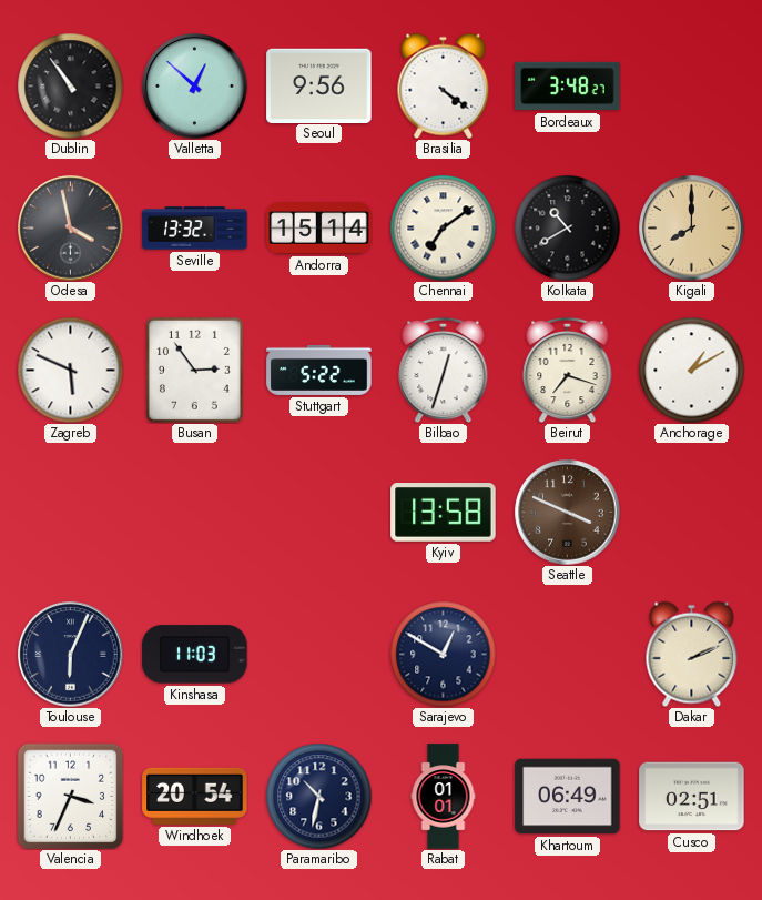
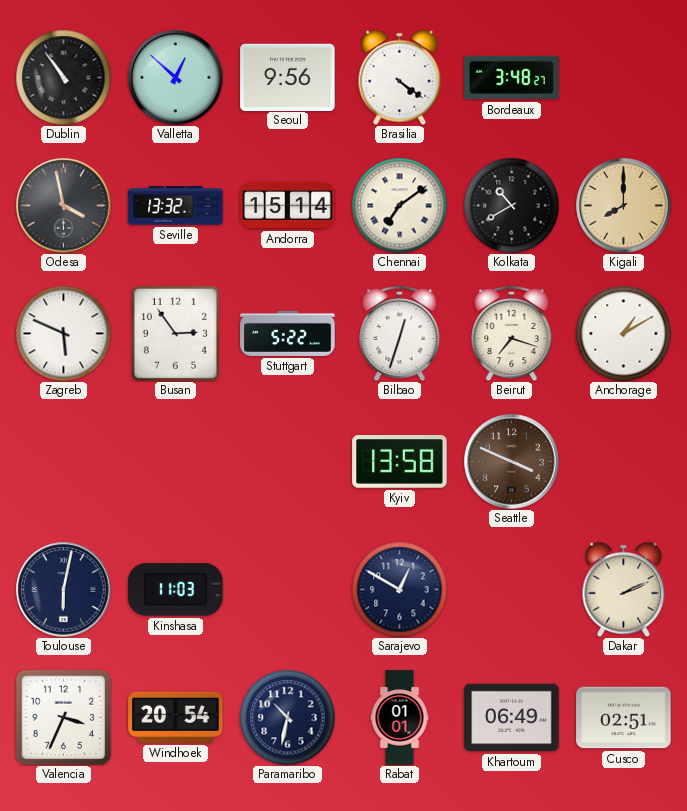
Toulouse: 6:04 -> 6:02
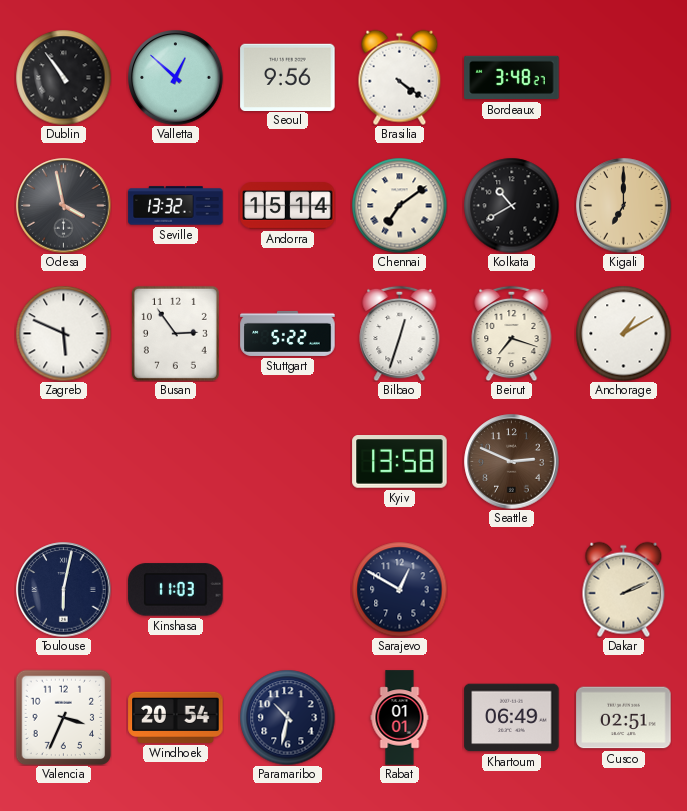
Kigali: 8:00 -> 7:00
Seattle: 3:49 -> 2:49
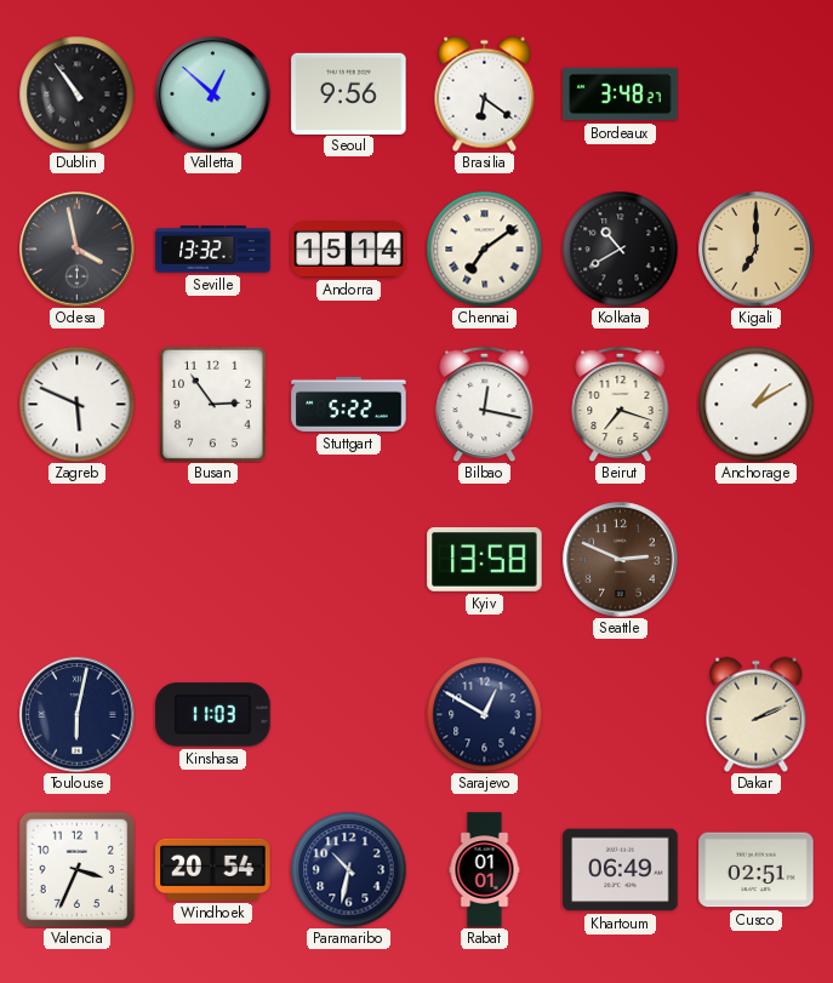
Brasilia: 4:21 -> 6:21
Bilbao: 12:33 -> 12:17
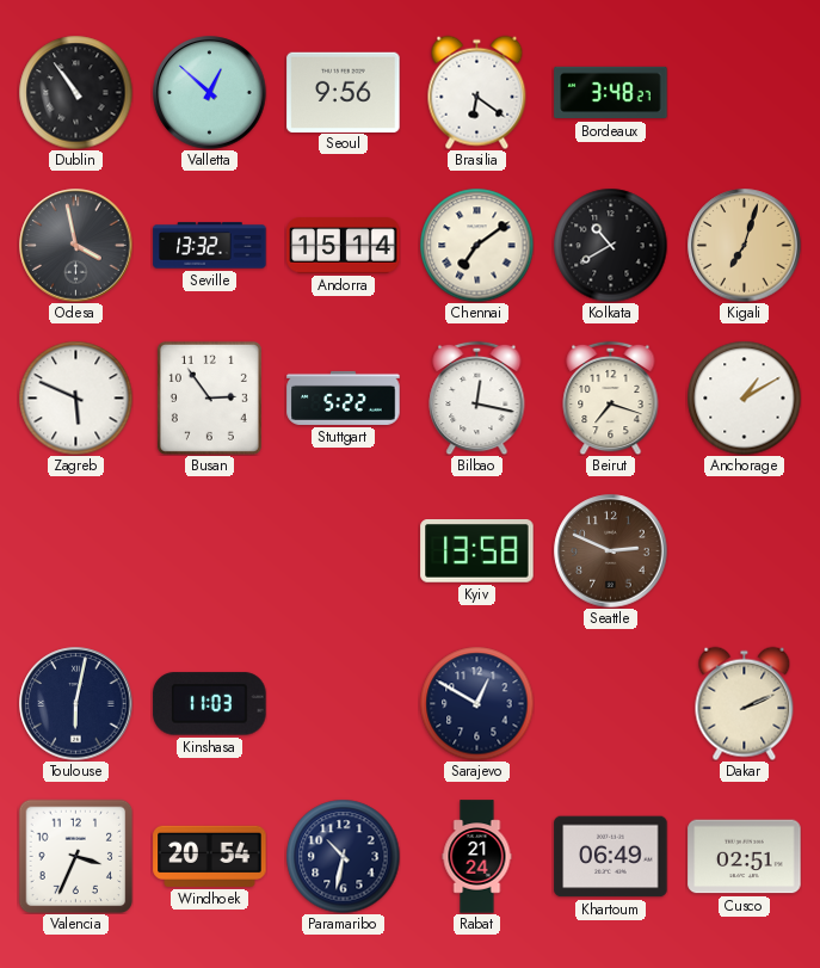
Kigali: 7:00 -> 7:03
Rabat: 01:01 -> 21:24
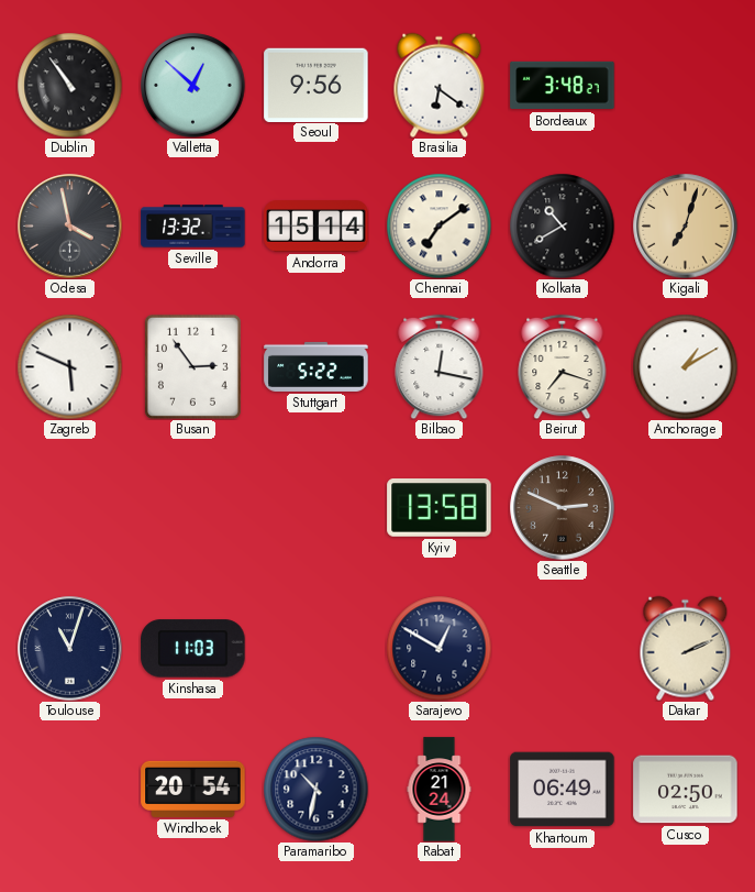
Toulouse: 6:02 -> 11:03
Valencia: 3:34 -> none
Cusco: 02:51 -> 02:50
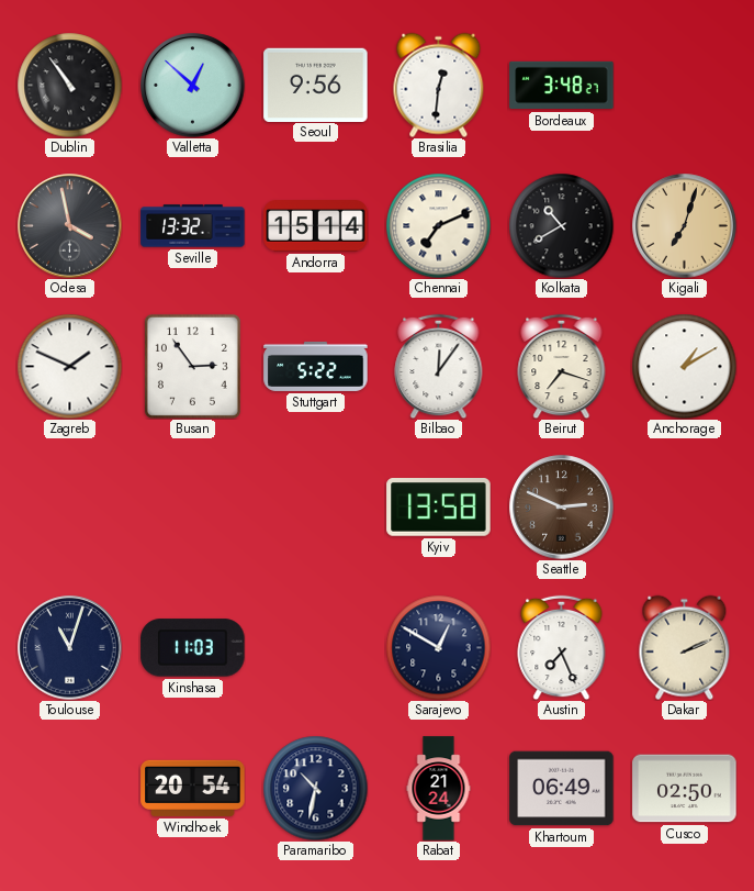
Brasilia: 6:21 -> 12:31
Chennai: 7:09 -> 7:11
Zagreb: 5:49 -> 1:49
Bilbao: 12:17 -> 12:06
Austin: none -> 7:26
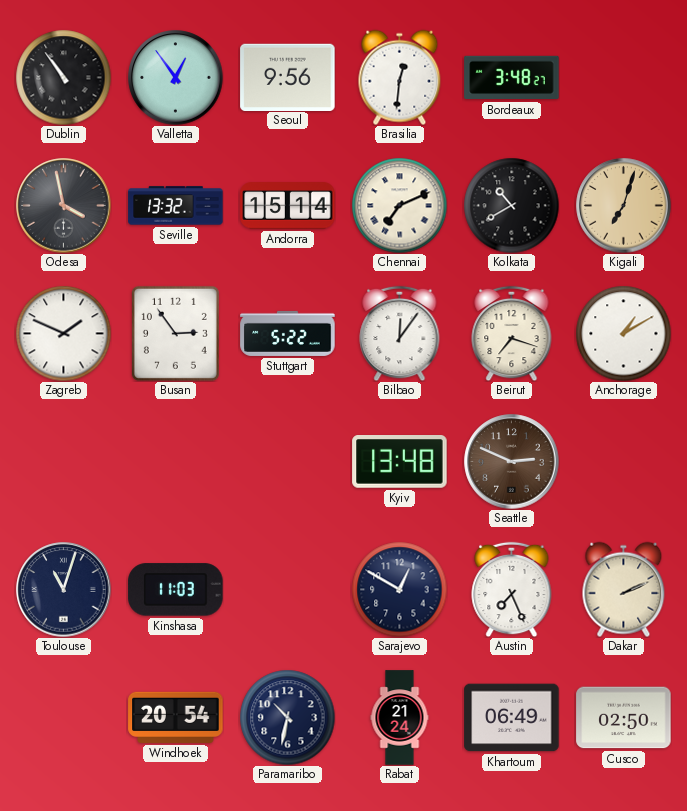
Valletta: 12:52 -> 12:54
Kyiv: 13:58 -> 13:48
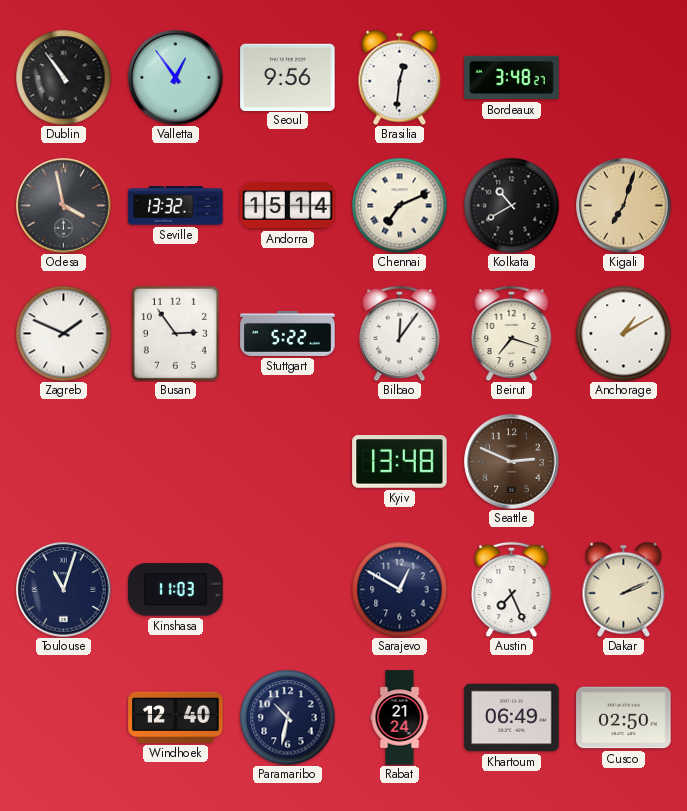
Windhoek: 20:54 -> 12:40
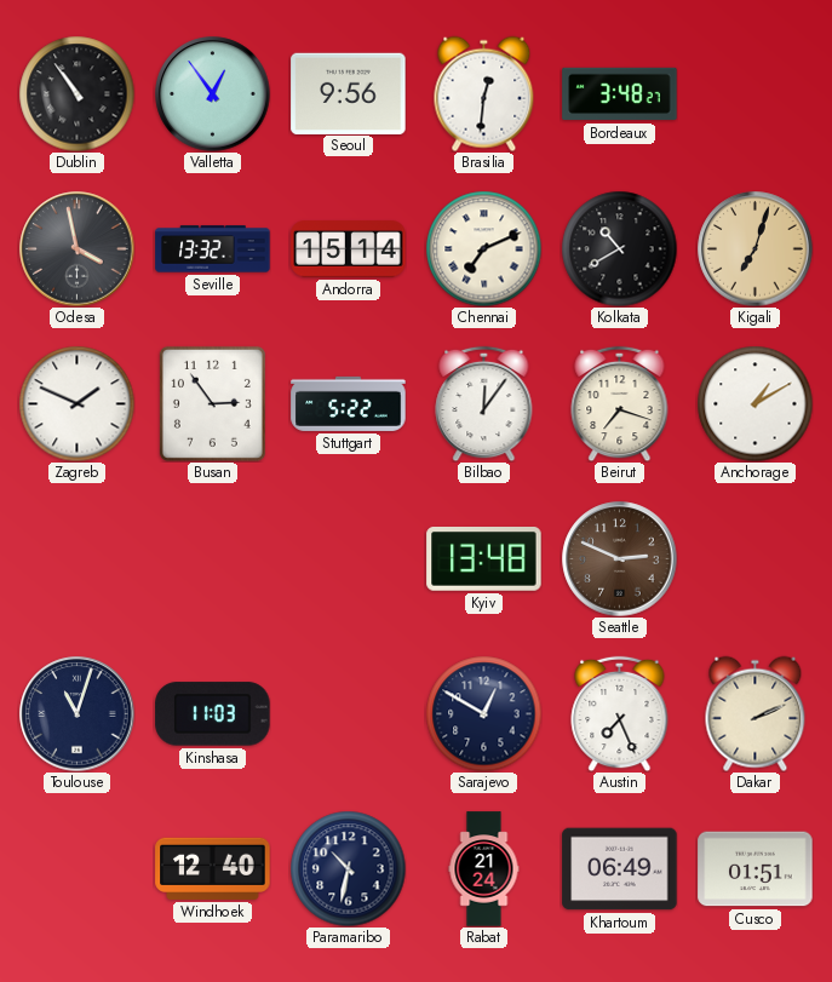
Cusco: 02:50 -> 01:51
